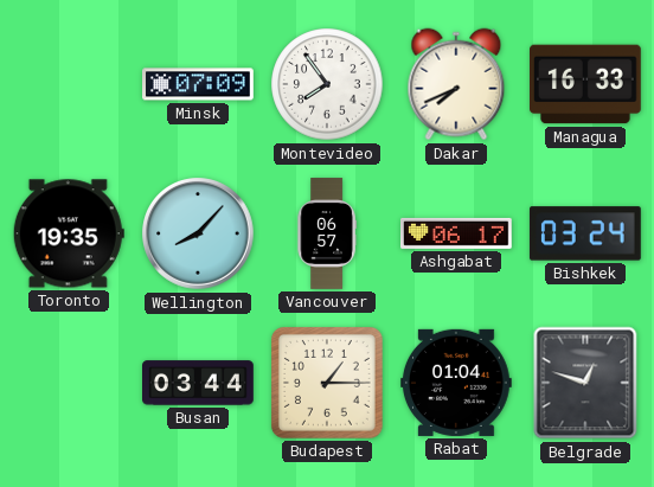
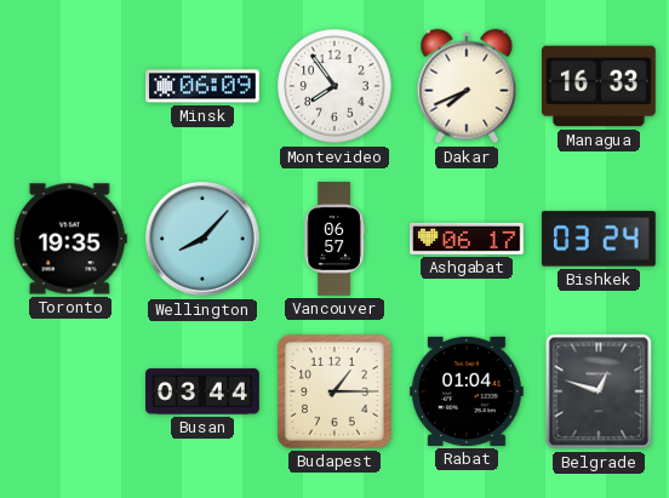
Minsk: 07:09 -> 06:09
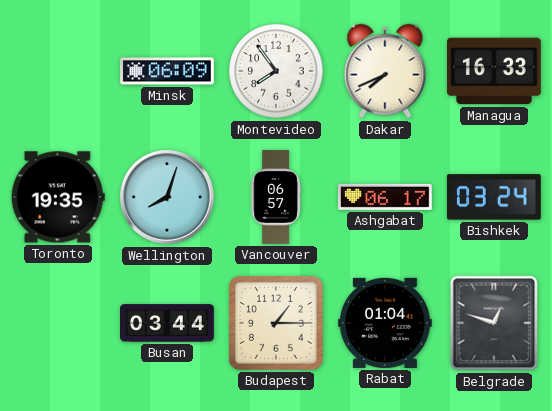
Wellington: 8:07 -> 8:03
